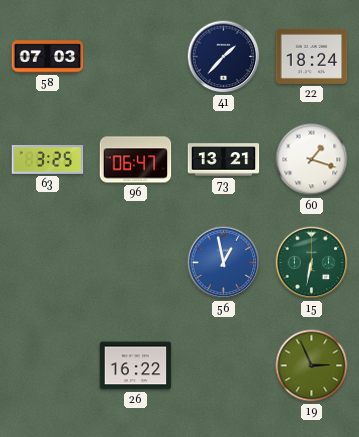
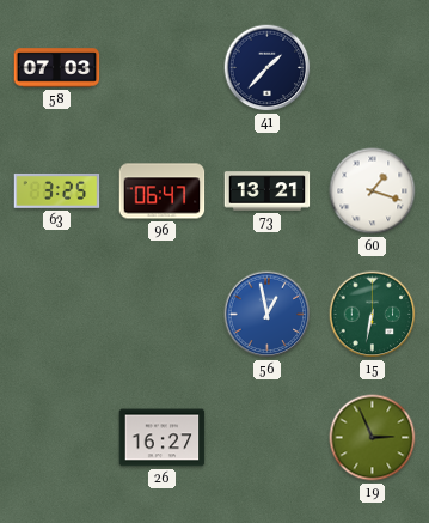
22: 18:24 -> none
26: 16:22 -> 16:27
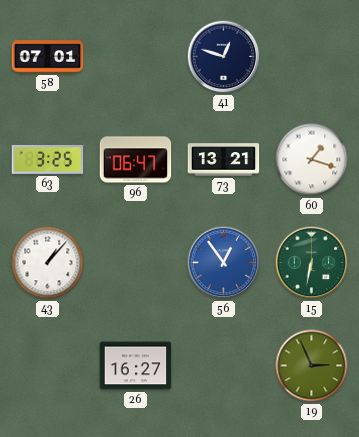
58: 07:03 -> 07:01
41: 1:37 -> 12:48
43: none -> 1:07
56: 12:58 -> 12:54
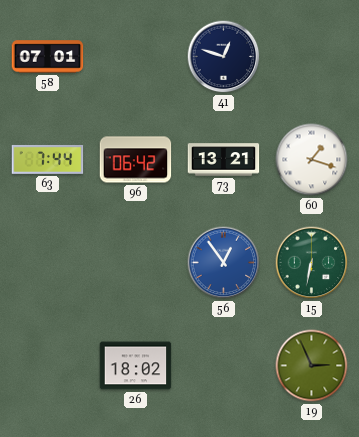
63: 3:25 -> 7:44
96: 06:47 -> 06:42
43: 1:07 -> none
26: 16:27 -> 18:02
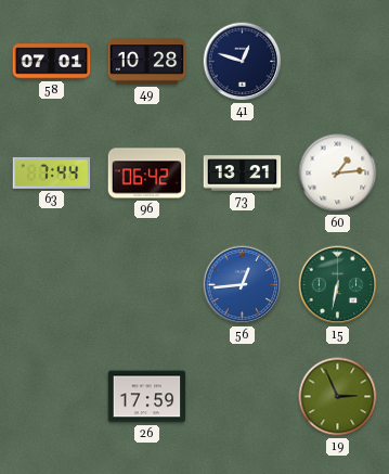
49: none -> 10:28
60: 1:18 -> 1:14
56: 12:54 -> 12:44
26: 18:02 -> 17:59
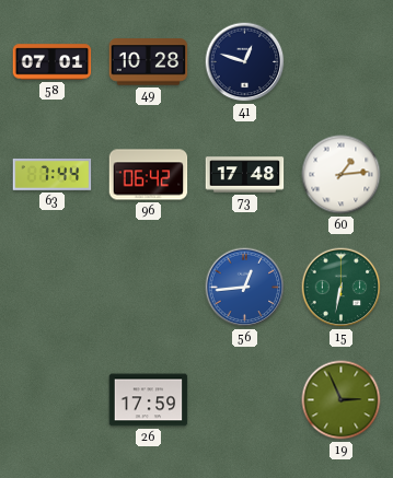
73: 13:21 -> 17:48
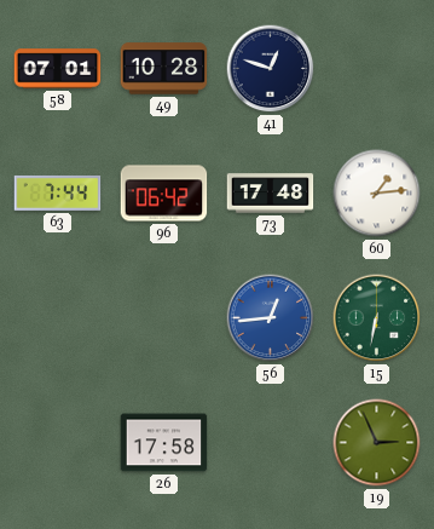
26: 17:59 -> 17:58
